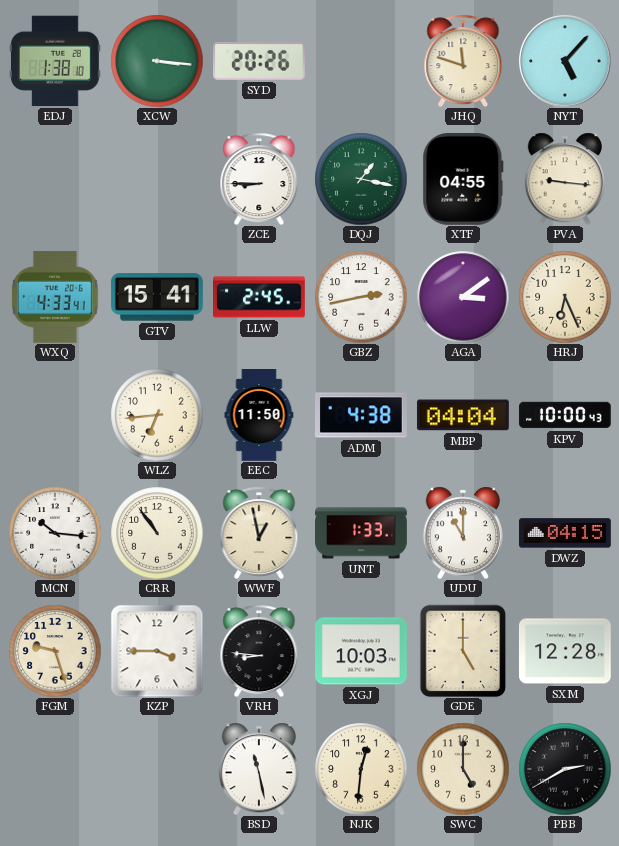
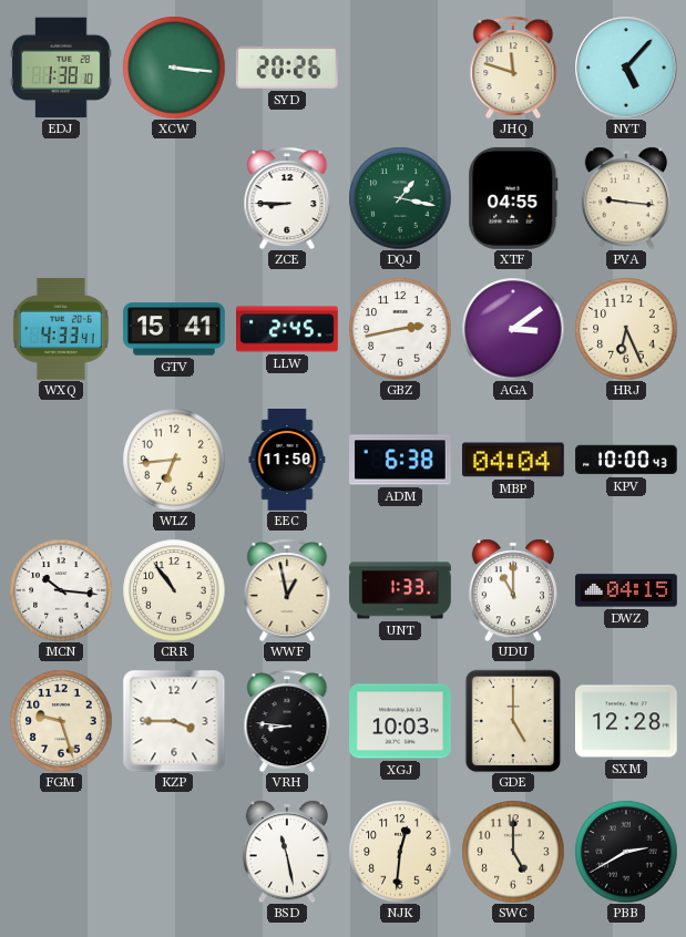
ADM: 4:38 -> 6:38
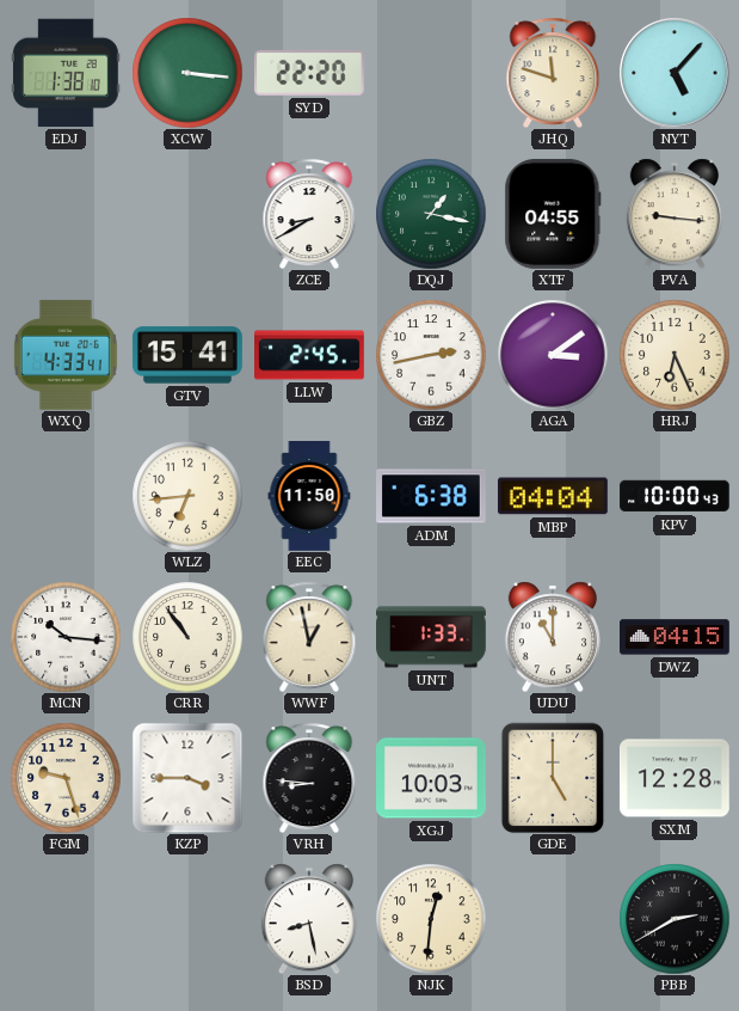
SYD: 20:26 -> 22:20
ZCE: 8:45 -> 8:40
BSD: 11:28 -> 8:28
SWC: 5:00 -> none
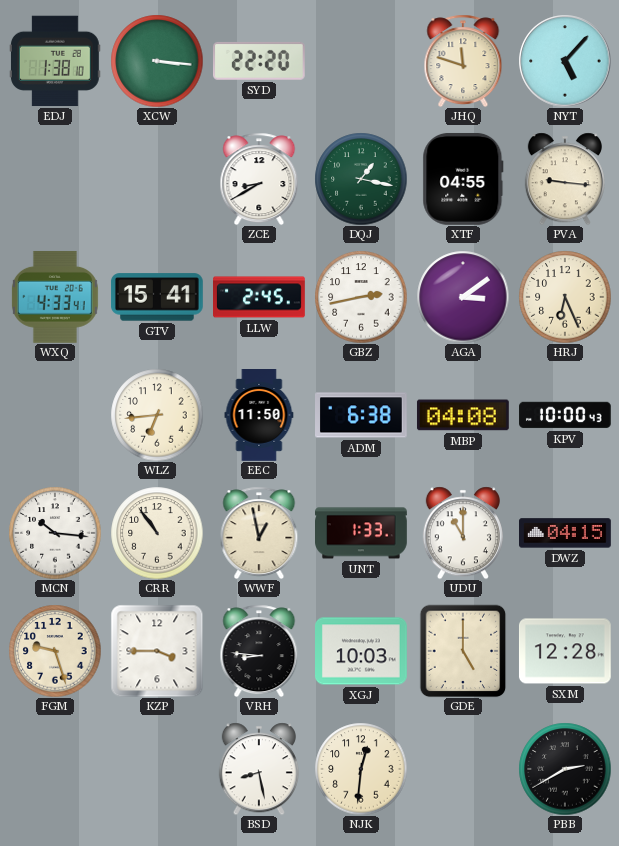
MBP: 04:04 -> 04:08
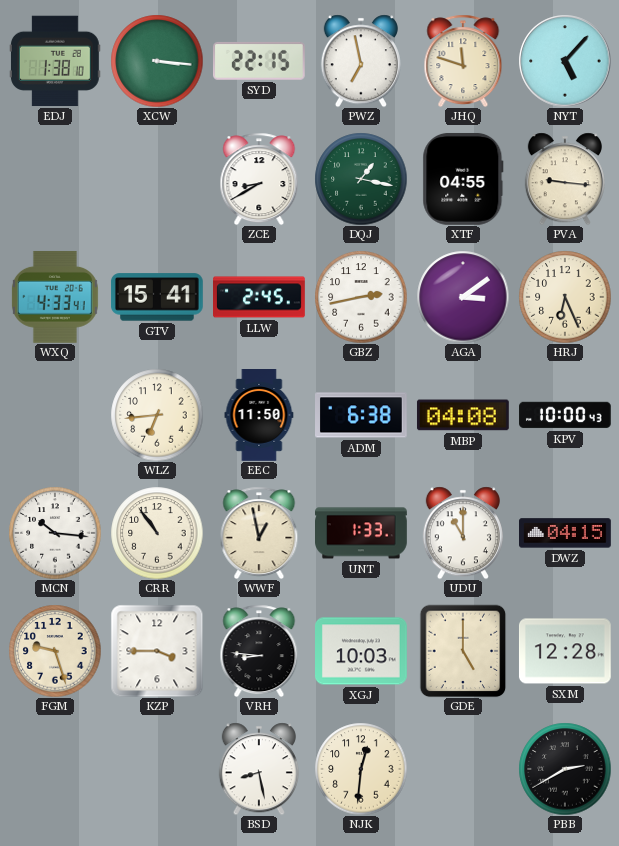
SYD: 22:20 -> 22:15
PWZ: none -> 6:58
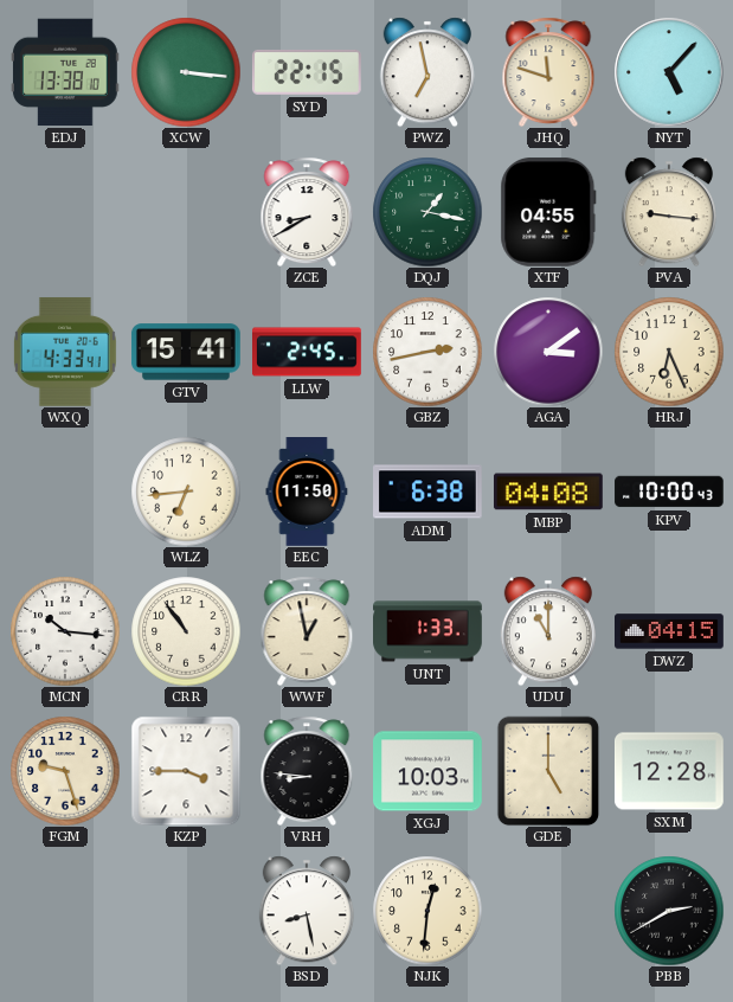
EDJ: 1:38 -> 13:38
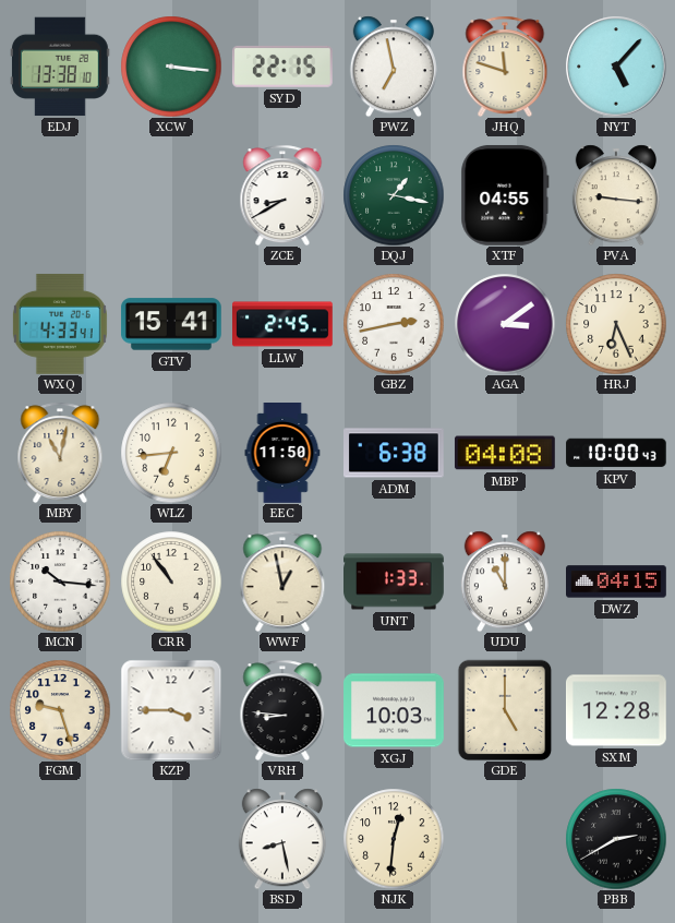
MBY: none -> 11:02
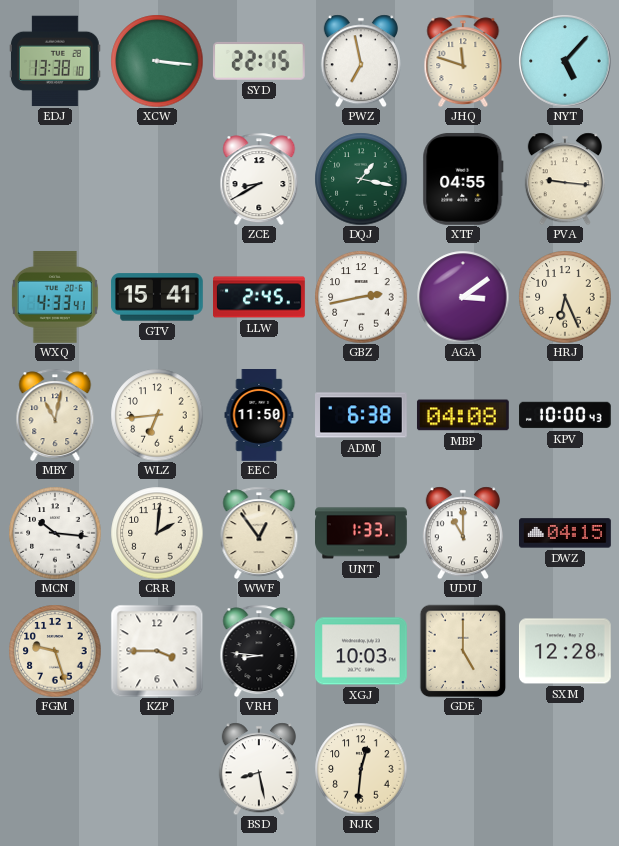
CRR: 10:54 -> 2:01
WWF: 12:58 -> 12:54
PBB: 2:40 -> none
